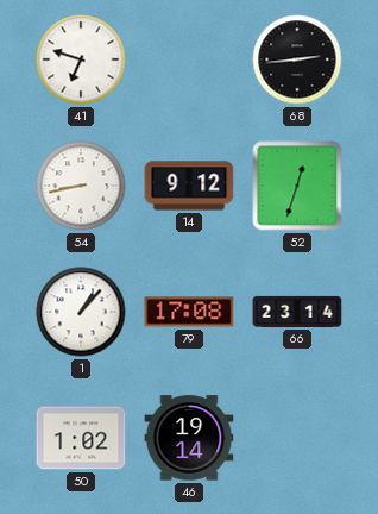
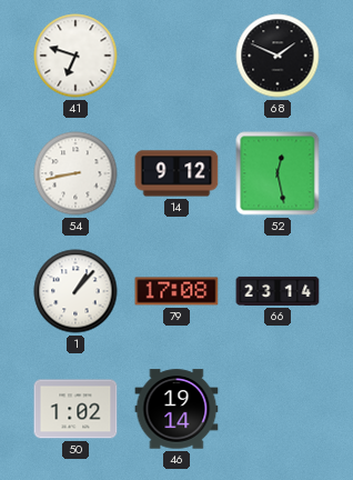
68: 2:44 -> 1:49
52: 12:33 -> 12:28
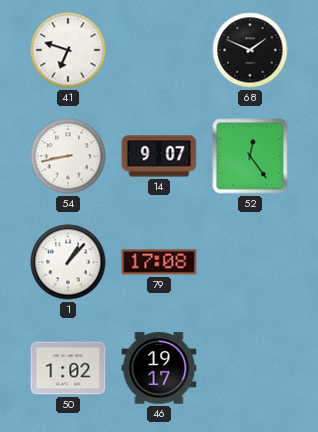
14: 9:12 -> 9:07
52: 12:28 -> 12:24
66: 23:14 -> none
46: 19:14 -> 19:17
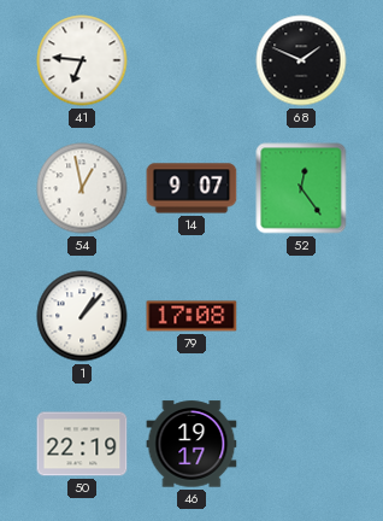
41: 6:48 -> 6:46
54: 8:43 -> 12:58
50: 1:02 -> 22:19
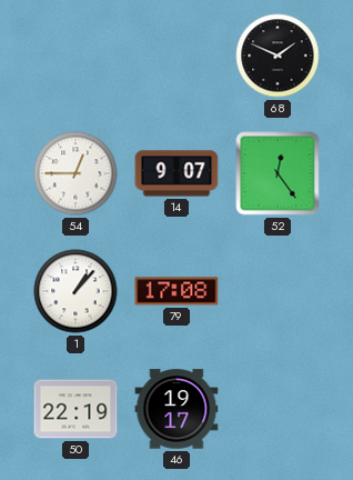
41: 6:46 -> none
54: 12:58 -> 12:45
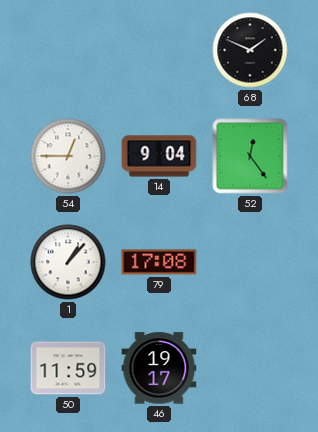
14: 9:07 -> 9:04
50: 22:19 -> 11:59
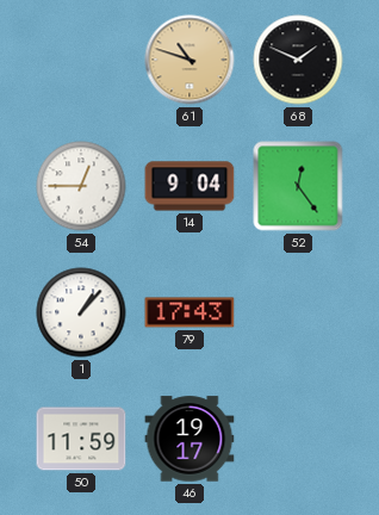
61: none -> 10:48
79: 17:08 -> 17:43
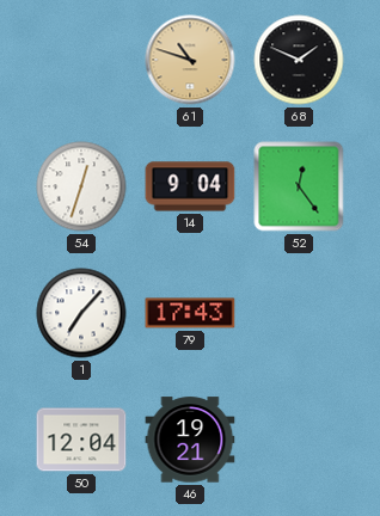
54: 12:45 -> 12:33
1: 1:07 -> 7:07
50: 11:59 -> 12:04
46: 19:17 -> 19:21
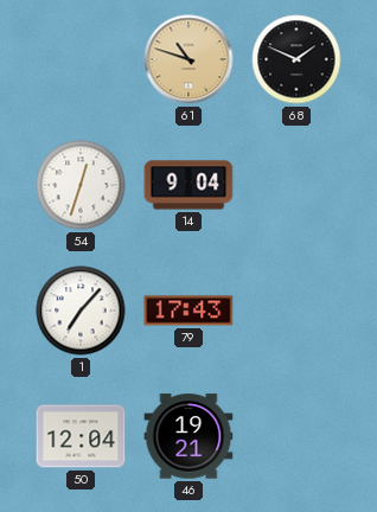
52: 12:24 -> none
